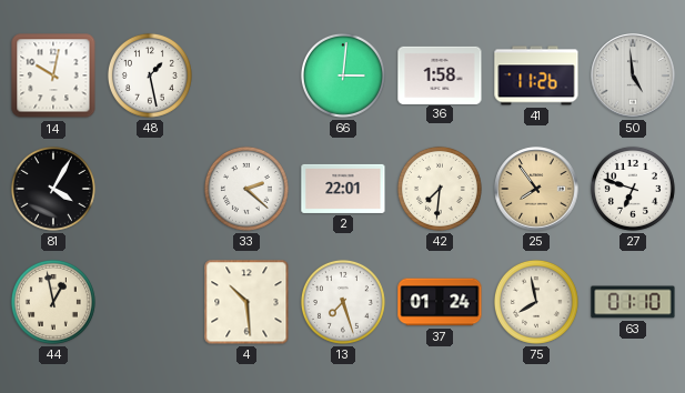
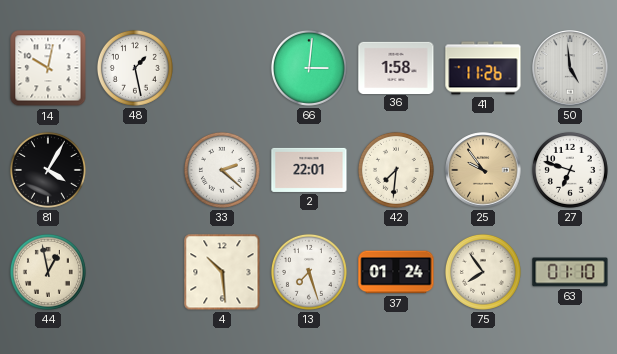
25: 7:54 -> 9:54
75: 7:58 -> 7:54
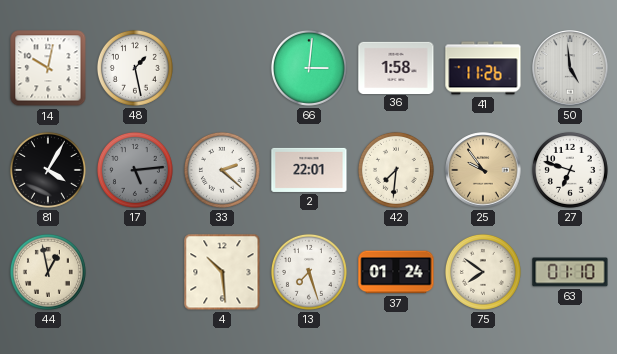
17: none -> 5:14
75: 7:54 -> 7:51
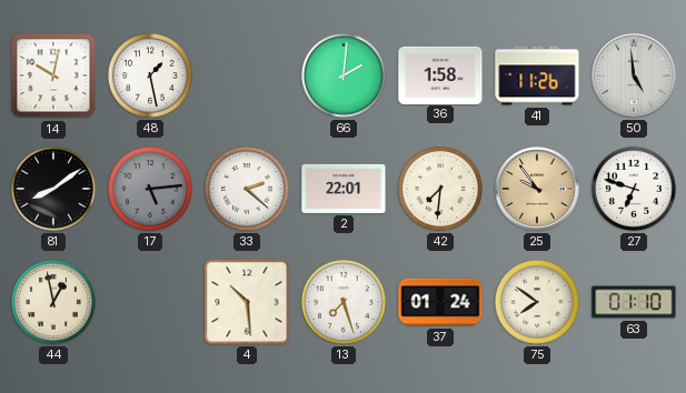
66: 3:01 -> 2:01
81: 4:05 -> 8:09
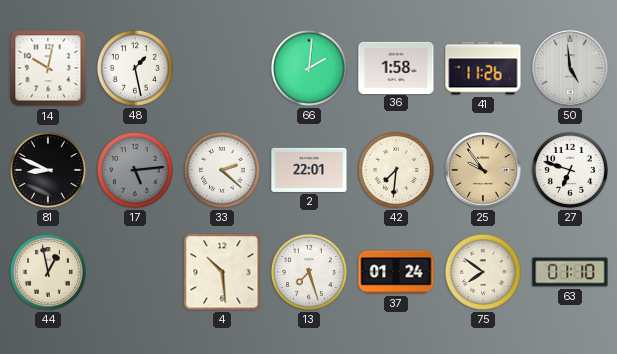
81: 8:09 -> 8:49
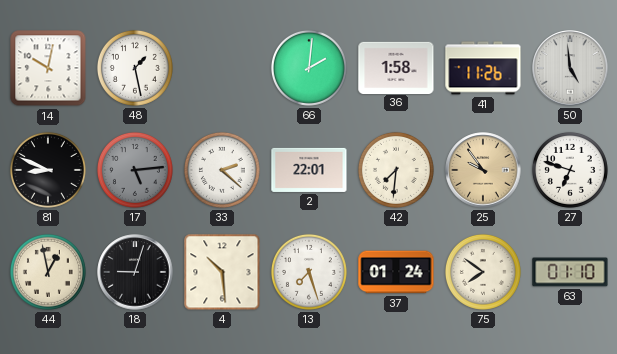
18: none -> 9:03
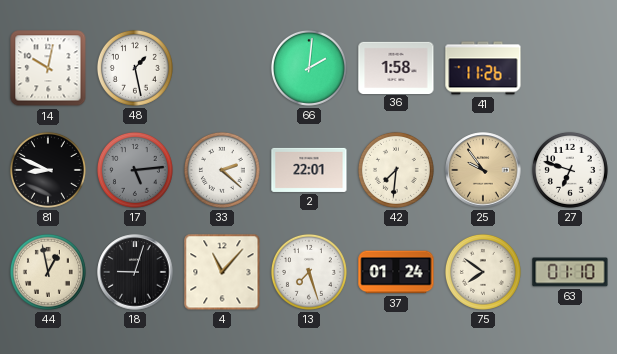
50: 4:59 -> none
4: 10:29 -> 11:07
